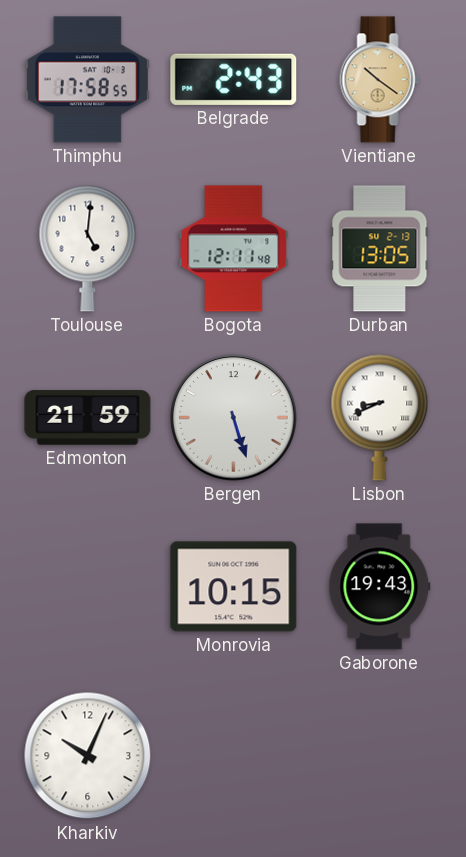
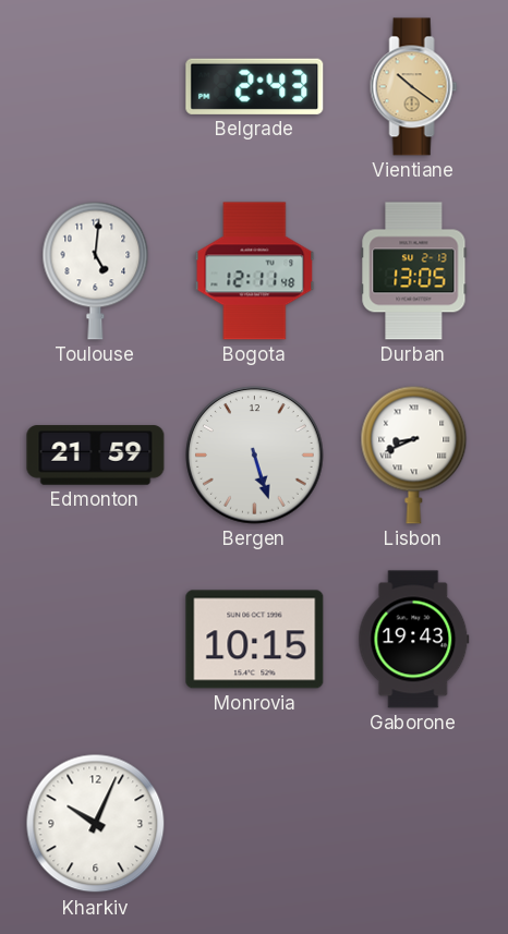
Thimphu: 17:58 -> none
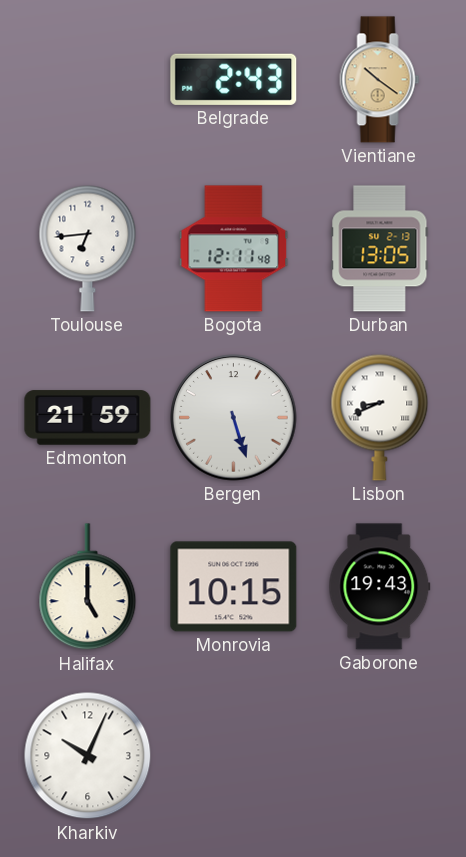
Toulouse: 5:01 -> 6:44
Halifax: none -> 5:00
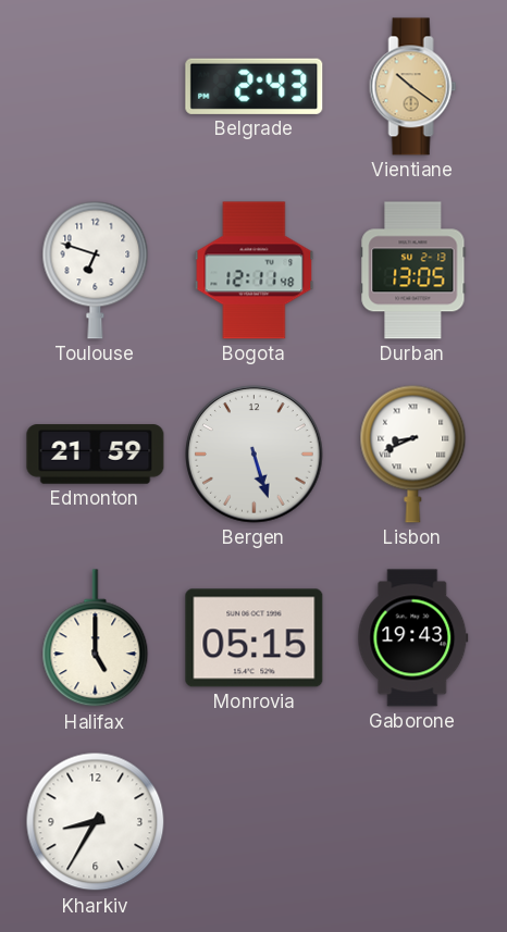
Toulouse: 6:44 -> 6:48
Monrovia: 10:15 -> 05:15
Kharkiv: 10:04 -> 8:35
